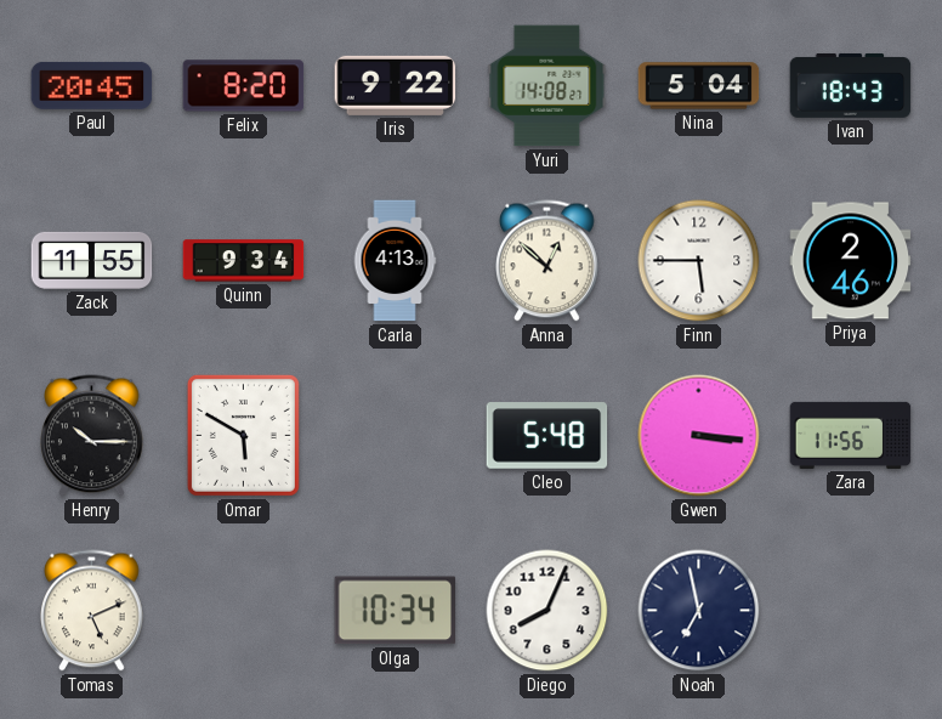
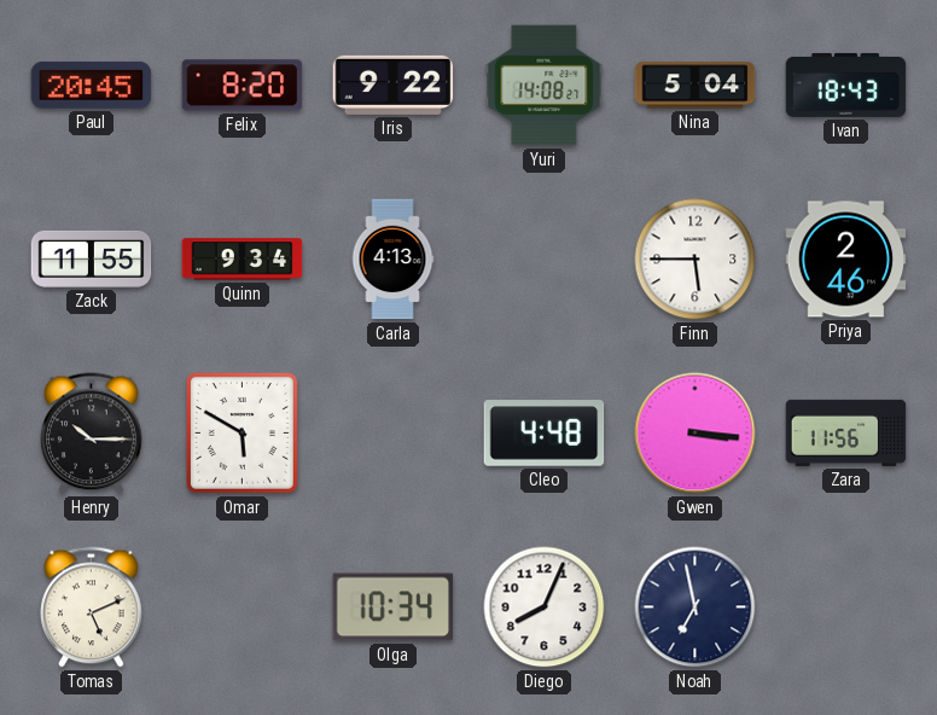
Anna: 12:52 -> none
Cleo: 5:48 -> 4:48
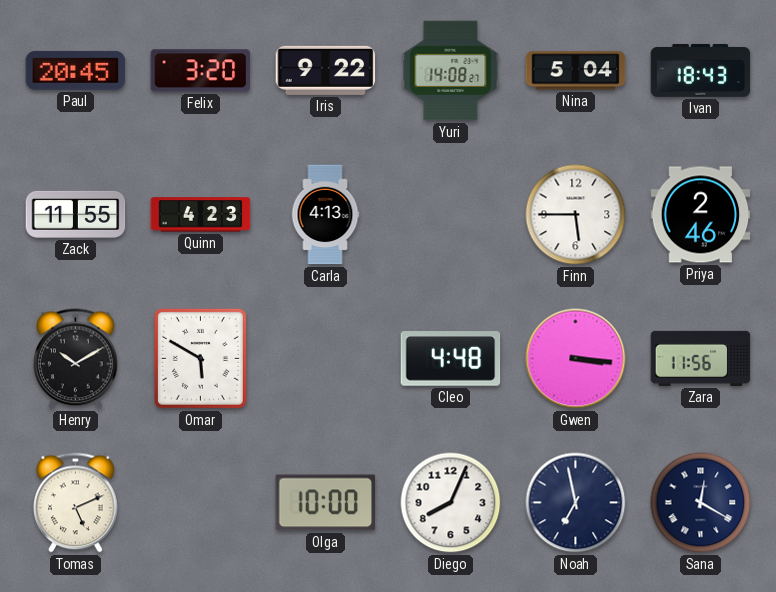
Felix: 8:20 -> 3:20
Quinn: 9:34 -> 4:23
Henry: 10:15 -> 10:10
Olga: 10:34 -> 10:00
Sana: none -> 12:20
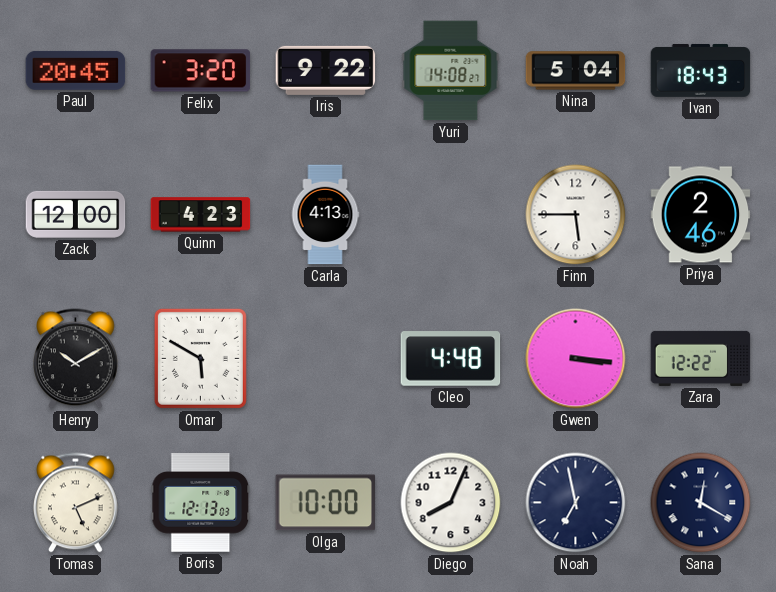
Zack: 11:55 -> 12:00
Zara: 11:56 -> 12:22
Boris: none -> 12:13
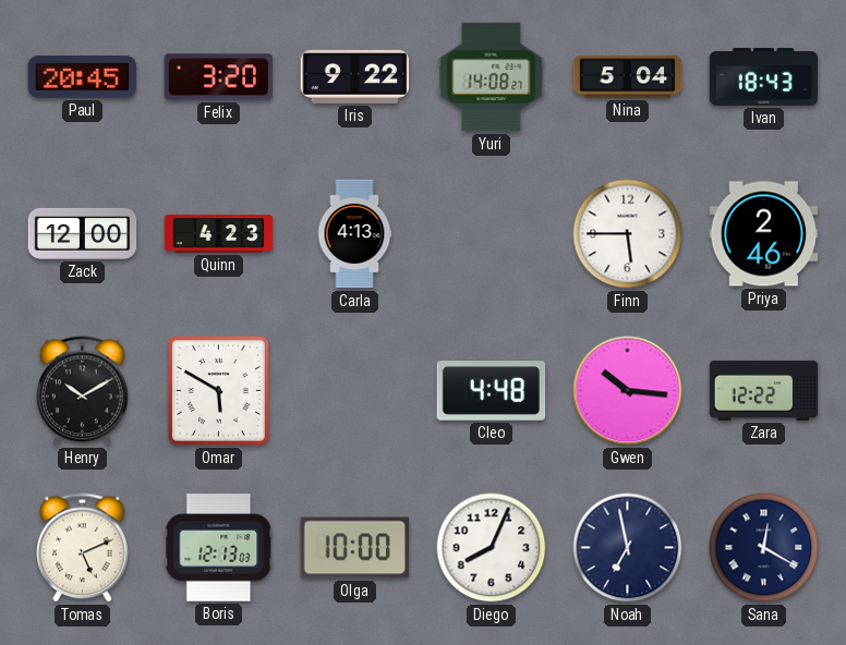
Gwen: 3:16 -> 10:16
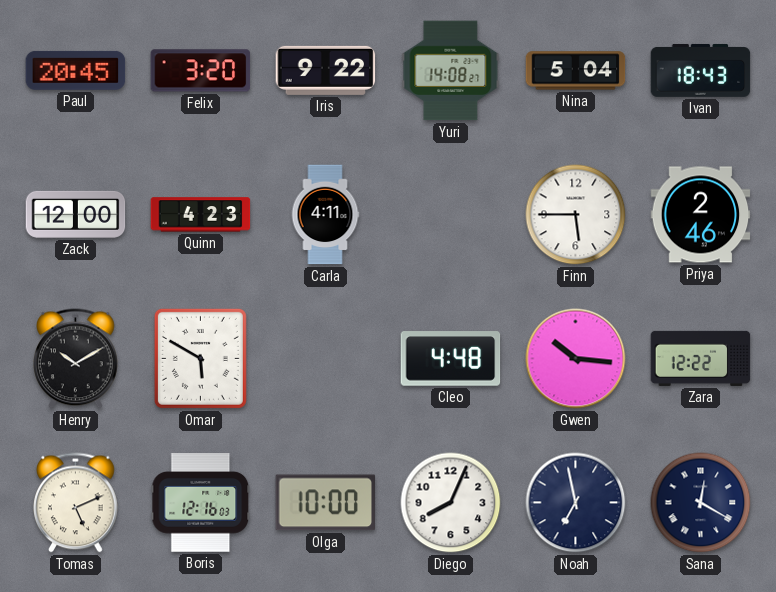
Carla: 4:13 -> 4:11
Boris: 12:13 -> 12:16
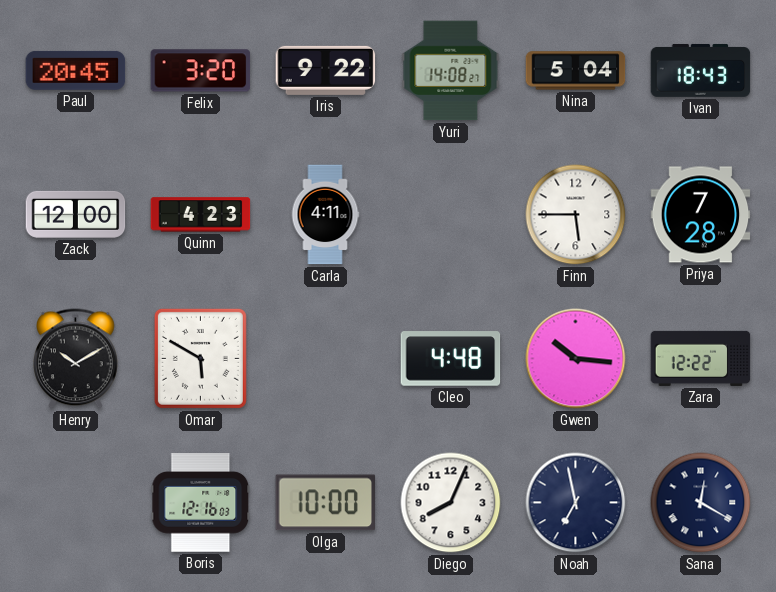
Priya: 2:46 -> 7:28
Tomas: 5:11 -> none
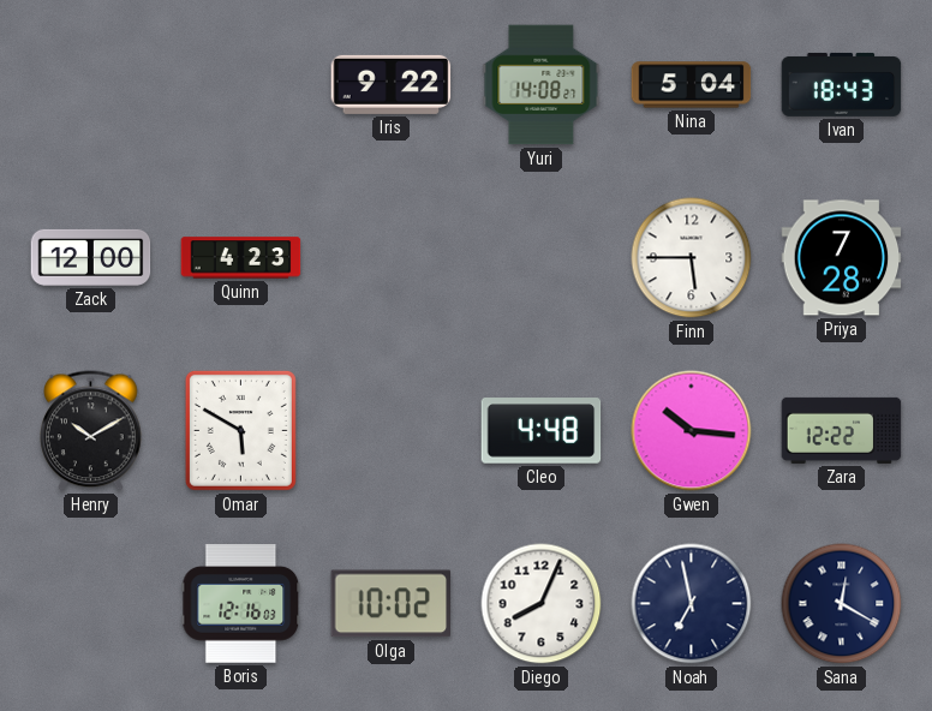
Paul: 20:45 -> none
Felix: 3:20 -> none
Carla: 4:11 -> none
Olga: 10:00 -> 10:02
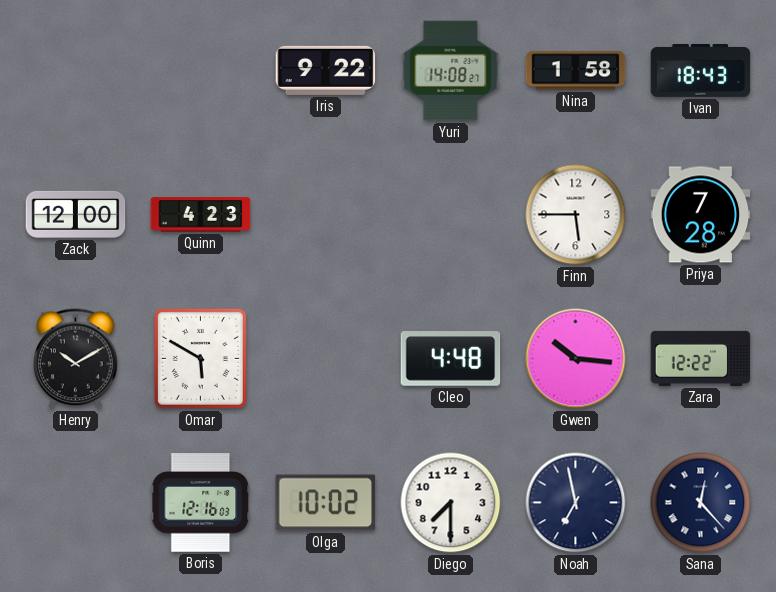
Nina: 5:04 -> 1:58
Diego: 8:04 -> 7:30
Sana: 12:20 -> 12:23
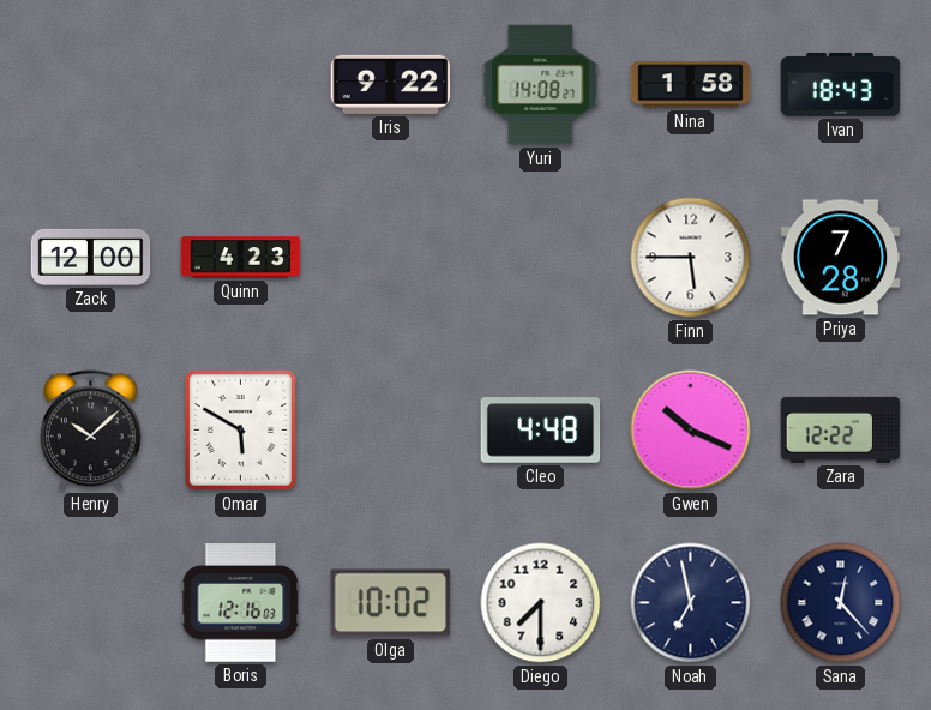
Henry: 10:10 -> 10:08
Gwen: 10:16 -> 10:19
